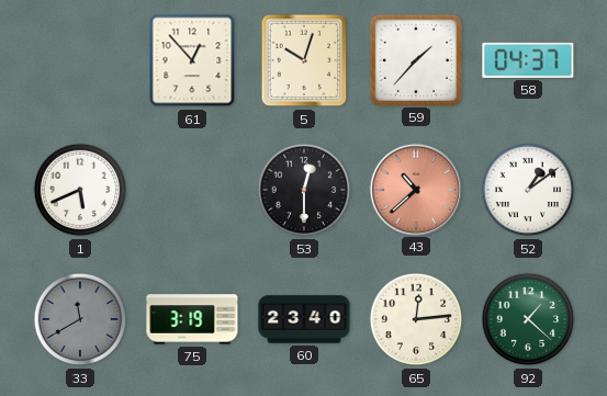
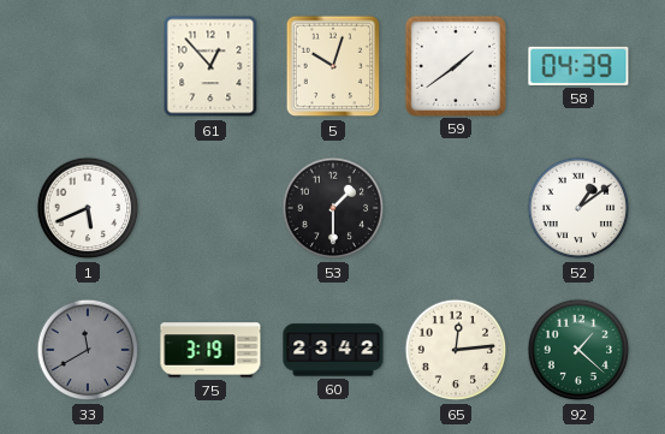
59: 1:37 -> 1:39
58: 04:37 -> 04:39
53: 12:30 -> 1:30
43: 10:38 -> none
60: 23:40 -> 23:42
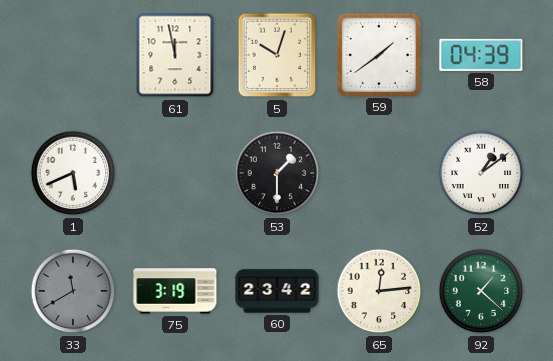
61: 12:53 -> 11:58
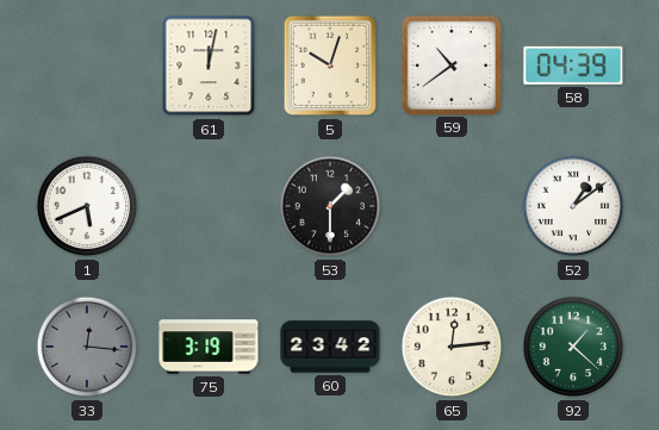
61: 11:58 -> 12:02
59: 1:39 -> 10:39
33: 11:40 -> 12:16
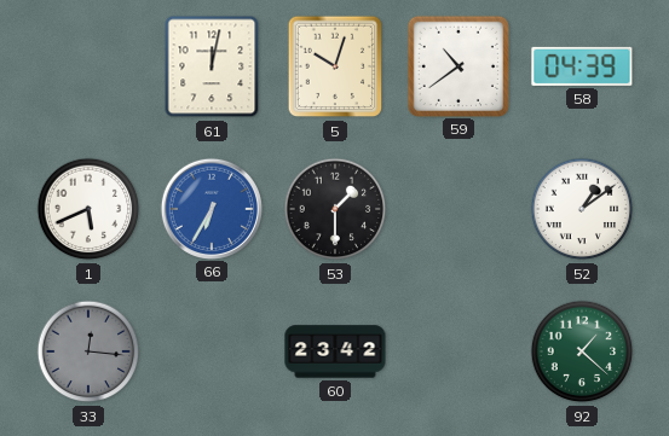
66: none -> 6:35
75: 3:19 -> none
65: 12:14 -> none
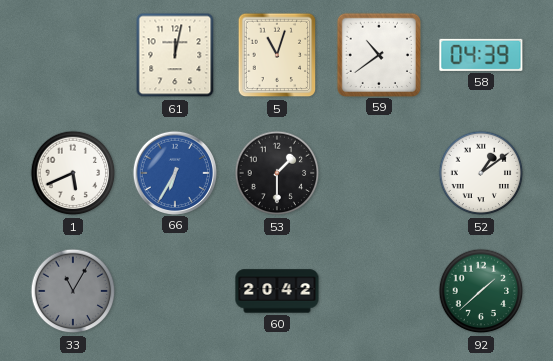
5: 10:03 -> 11:03
33: 12:16 -> 11:05
60: 23:42 -> 20:42
92: 1:22 -> 1:38
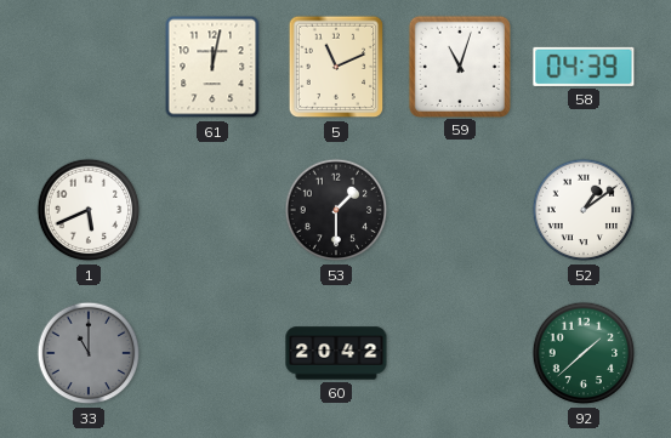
5: 11:03 -> 11:11
59: 10:39 -> 11:03
66: 6:35 -> none
33: 11:05 -> 11:00
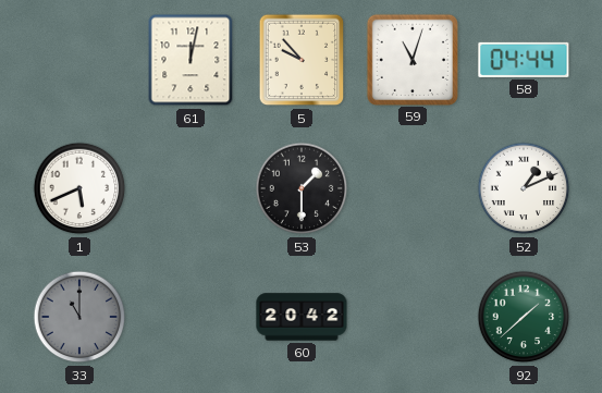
5: 11:11 -> 9:53
58: 04:39 -> 04:44
52: 1:09 -> 1:11
